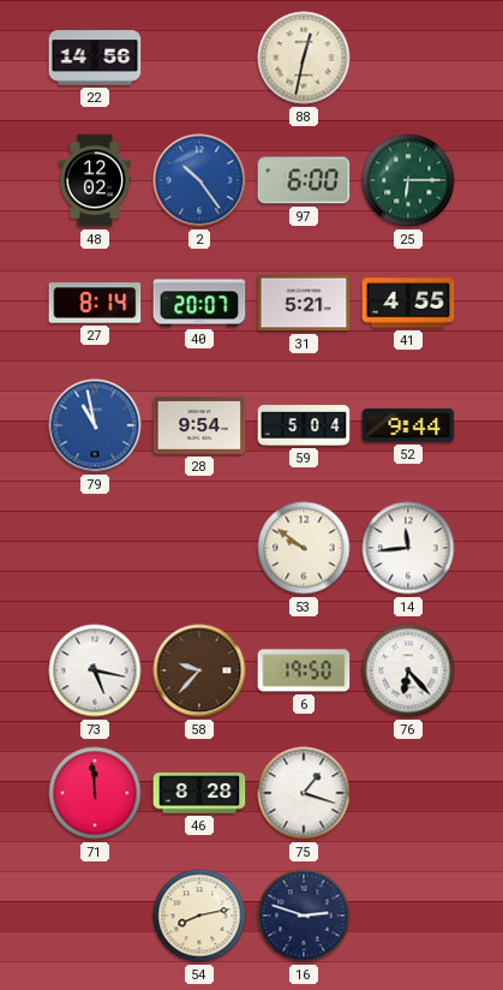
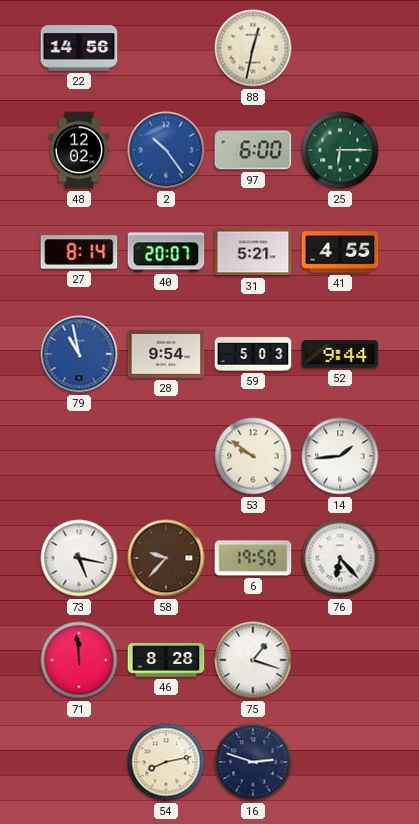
59: 5:04 -> 5:03
14: 11:44 -> 1:44
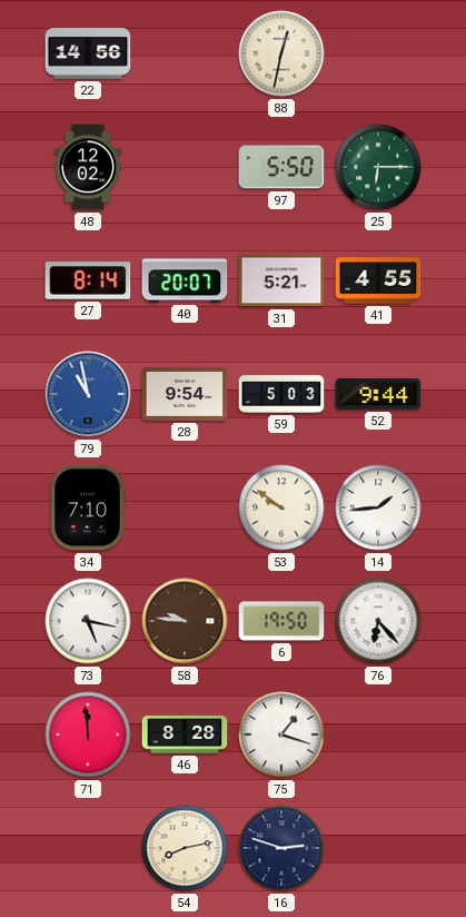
2: 10:24 -> none
97: 6:00 -> 5:50
34: none -> 7:10
58: 9:37 -> 9:46
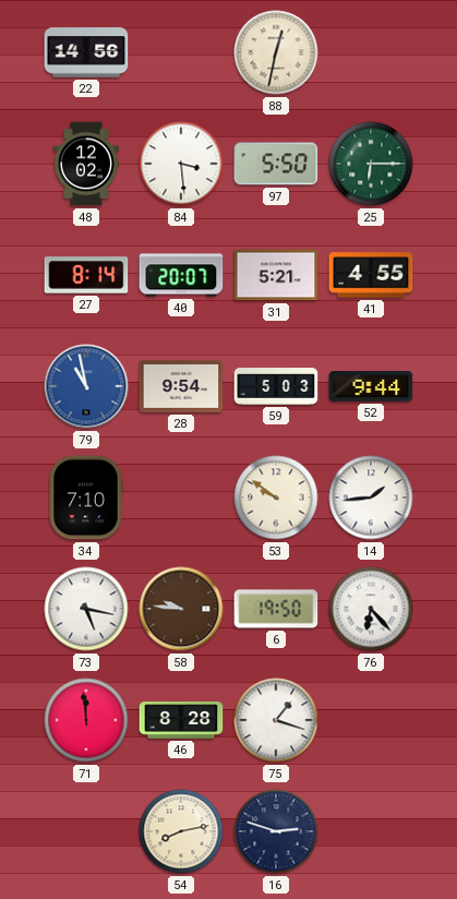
84: none -> 3:29
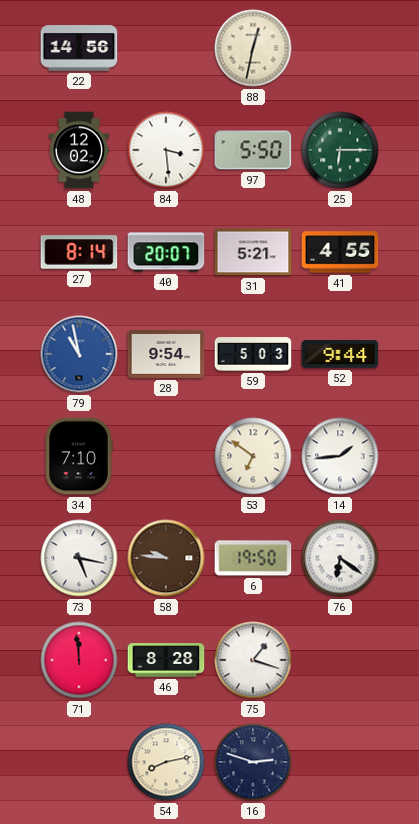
53: 9:51 -> 6:51
76: 6:23 -> 6:21
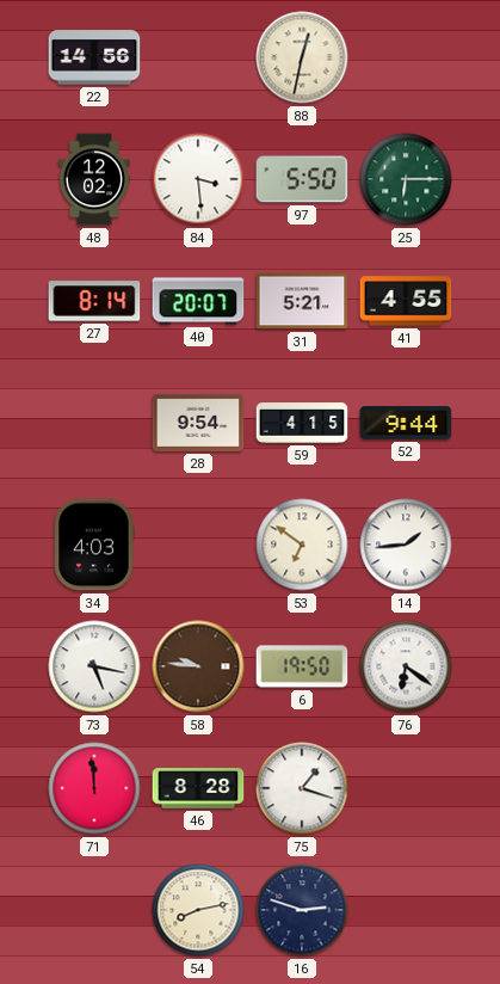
79: 10:58 -> none
59: 5:03 -> 4:15
34: 7:10 -> 4:03
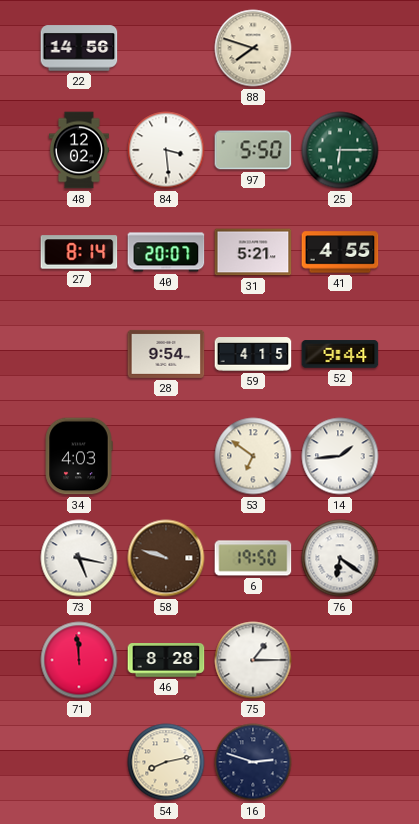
88: 12:32 -> 7:48
58: 9:46 -> 9:48
75: 1:18 -> 1:15
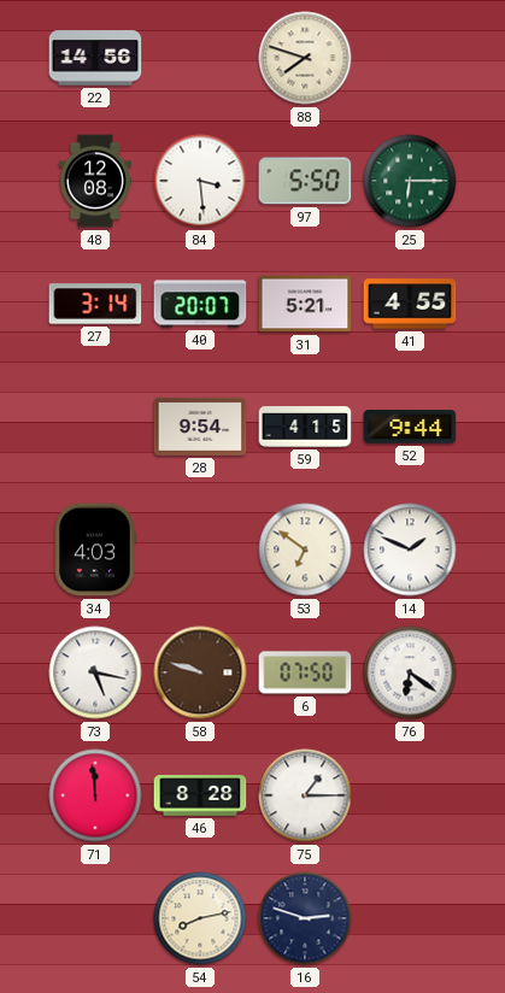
48: 12:02 -> 12:08
27: 8:14 -> 3:14
14: 1:44 -> 1:49
6: 19:50 -> 07:50
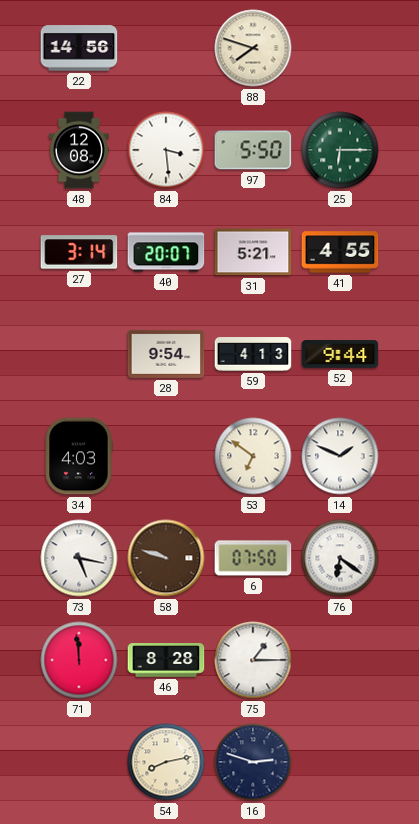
59: 4:15 -> 4:13
